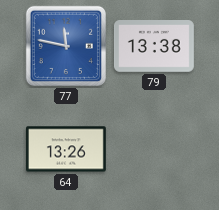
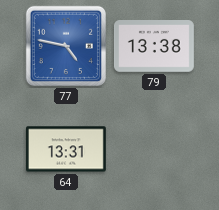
77: 11:47 -> 4:47
64: 13:26 -> 13:31
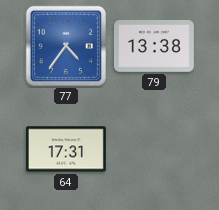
77: 4:47 -> 4:36
64: 13:31 -> 17:31
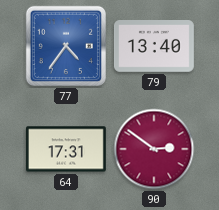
79: 13:38 -> 13:40
90: none -> 2:51
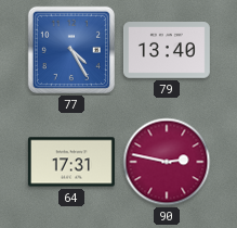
77: 4:36 -> 4:25
90: 2:51 -> 2:47
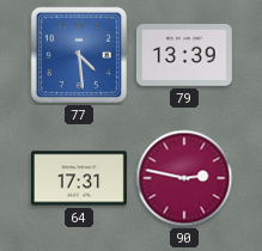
77: 4:25 -> 4:29
79: 13:40 -> 13:39
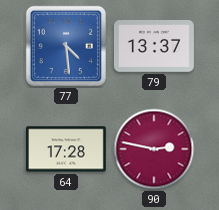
79: 13:39 -> 13:37
64: 17:31 -> 17:28
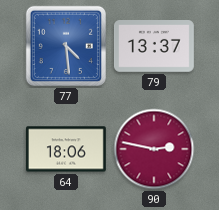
64: 17:28 -> 18:06
